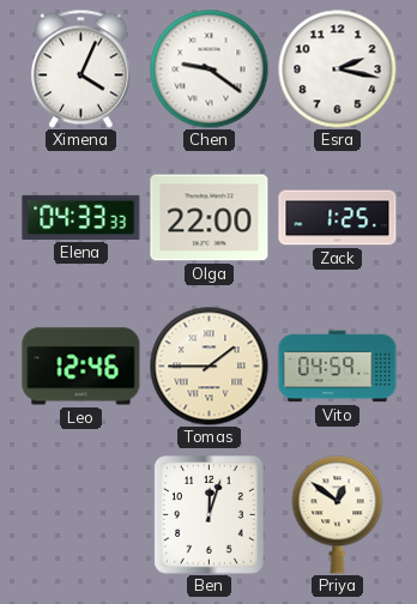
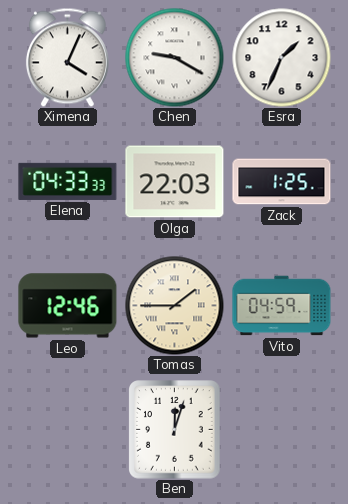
Chen: 9:21 -> 9:20
Esra: 2:17 -> 1:34
Olga: 22:00 -> 22:03
Priya: 12:51 -> none
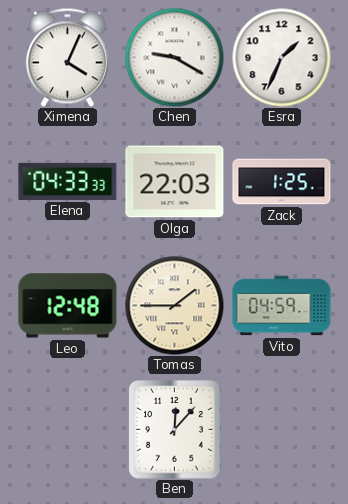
Leo: 12:46 -> 12:48
Ben: 12:03 -> 12:07
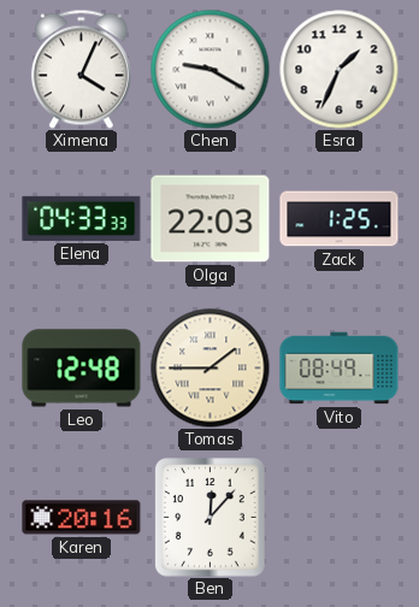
Vito: 04:59 -> 08:49
Karen: none -> 20:16
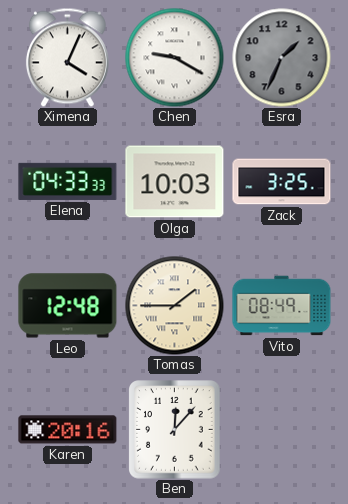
Esra dial: white -> grey
Olga: 22:03 -> 10:03
Zack: 1:25 -> 3:25
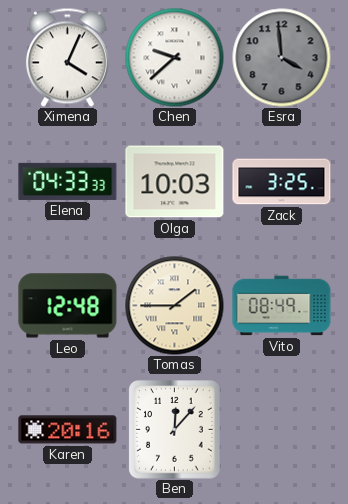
Chen: 9:20 -> 9:38
Esra: 1:34 -> 3:59
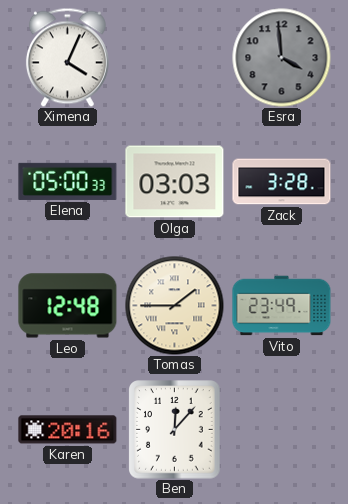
Chen: 9:38 -> none
Elena: 04:33 -> 05:00
Olga: 10:03 -> 03:03
Zack: 3:25 -> 3:28
Vito: 08:49 -> 23:49
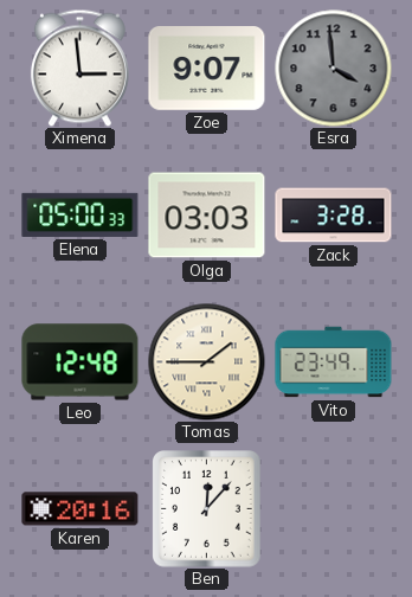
Ximena: 4:04 -> 2:59
Zoe: none -> 9:07
